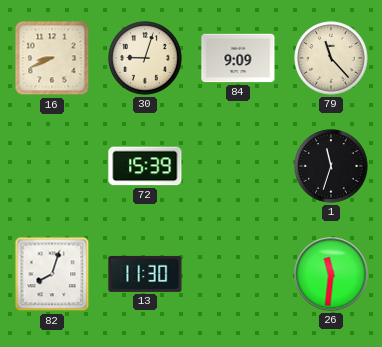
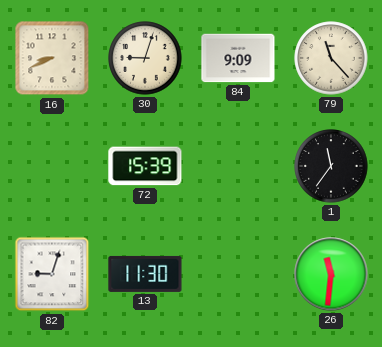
1: 11:33 -> 11:36
82: 8:03 -> 9:03
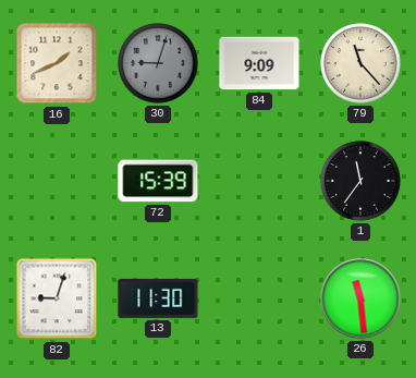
16: 8:41 -> 1:41
30 dial: cream -> grey
26: 11:31 -> 11:29
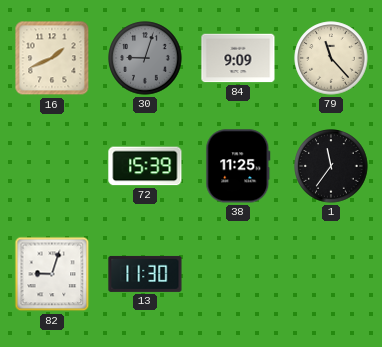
38: none -> 11:25
26: 11:29 -> none
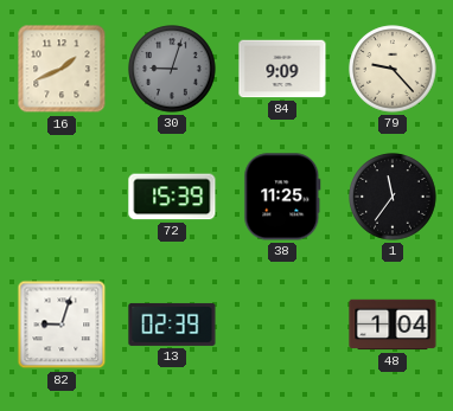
79: 11:23 -> 9:23
13: 11:30 -> 02:39
48: none -> 1:04
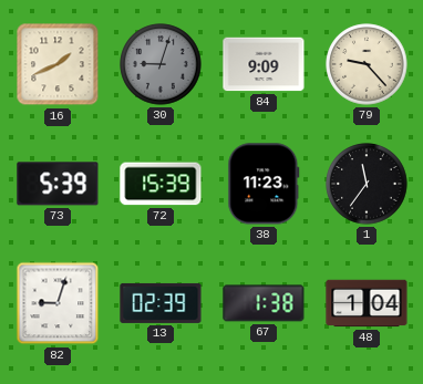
73: none -> 5:39
38: 11:25 -> 11:23
67: none -> 1:38
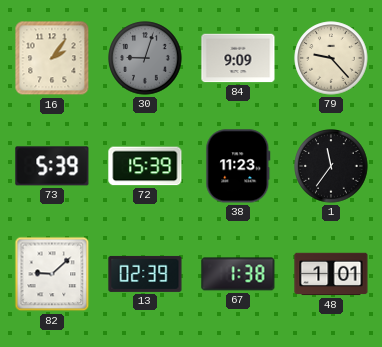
16: 1:41 -> 2:06
82: 9:03 -> 9:08
48: 1:04 -> 1:01
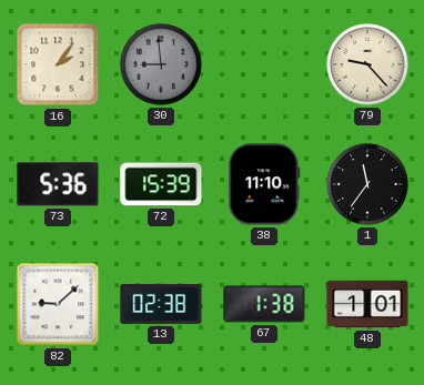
30: 9:03 -> 8:59
84: 9:09 -> none
73: 5:39 -> 5:36
38: 11:23 -> 11:10
13: 02:39 -> 02:38
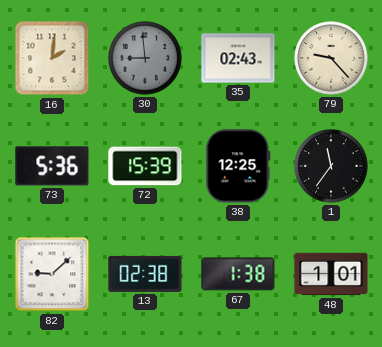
16: 2:06 -> 2:01
35: none -> 02:43
38: 11:10 -> 12:25
